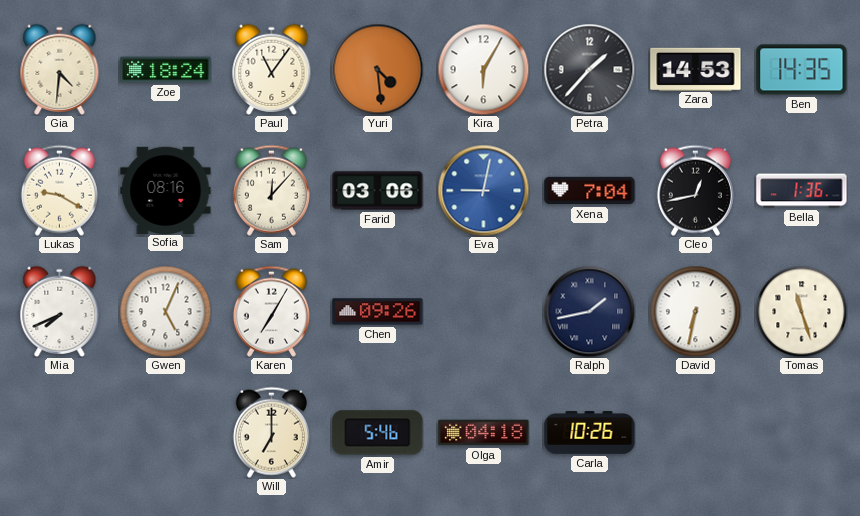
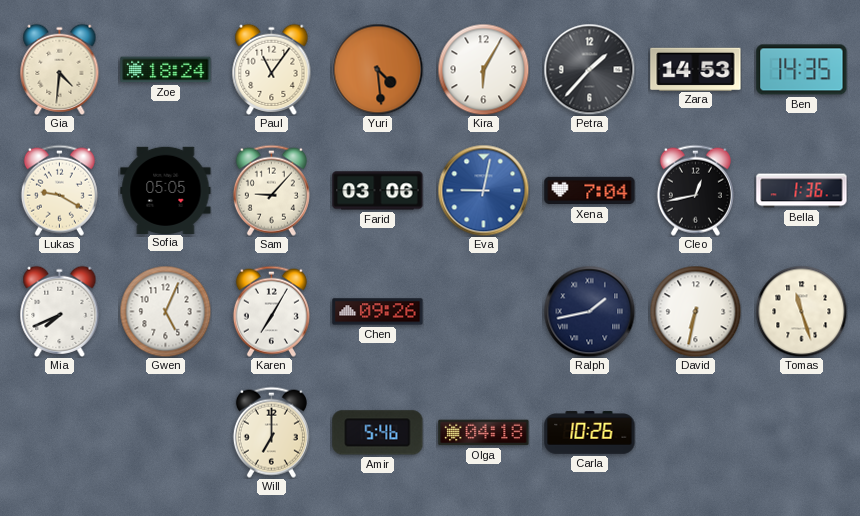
Sofia: 08:16 -> 05:05
Sam: 12:07 -> 9:07
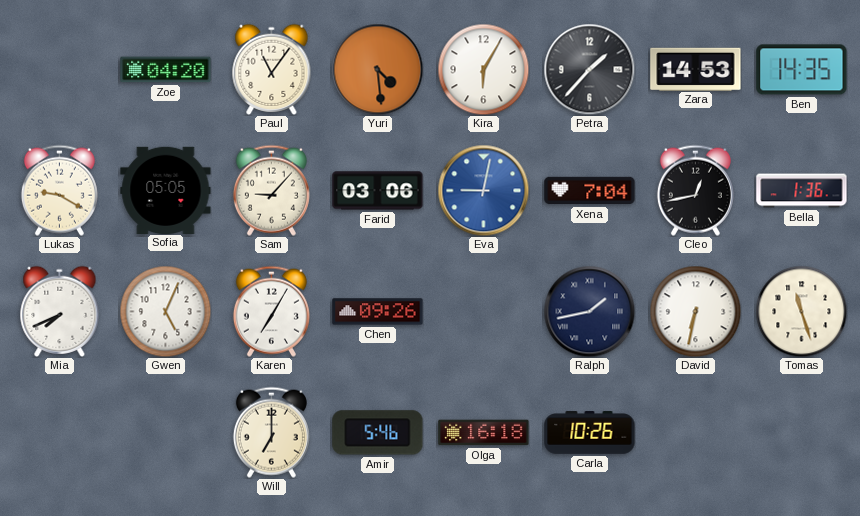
Gia: 4:31 -> none
Zoe: 18:24 -> 04:20
Olga: 04:18 -> 16:18
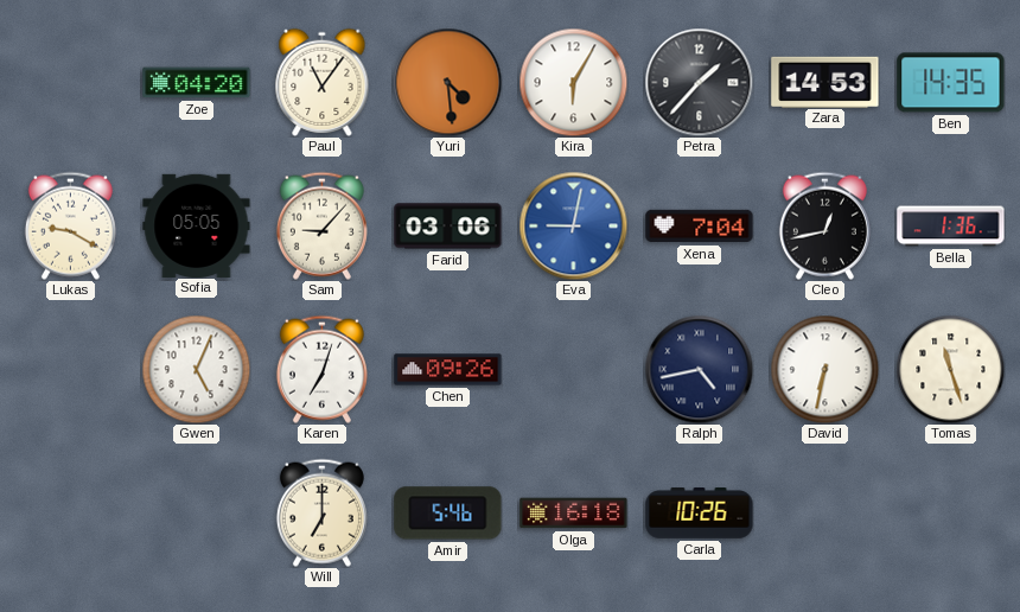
Mia: 7:41 -> none
Karen: 7:05 -> 7:03
Ralph: 1:43 -> 4:43
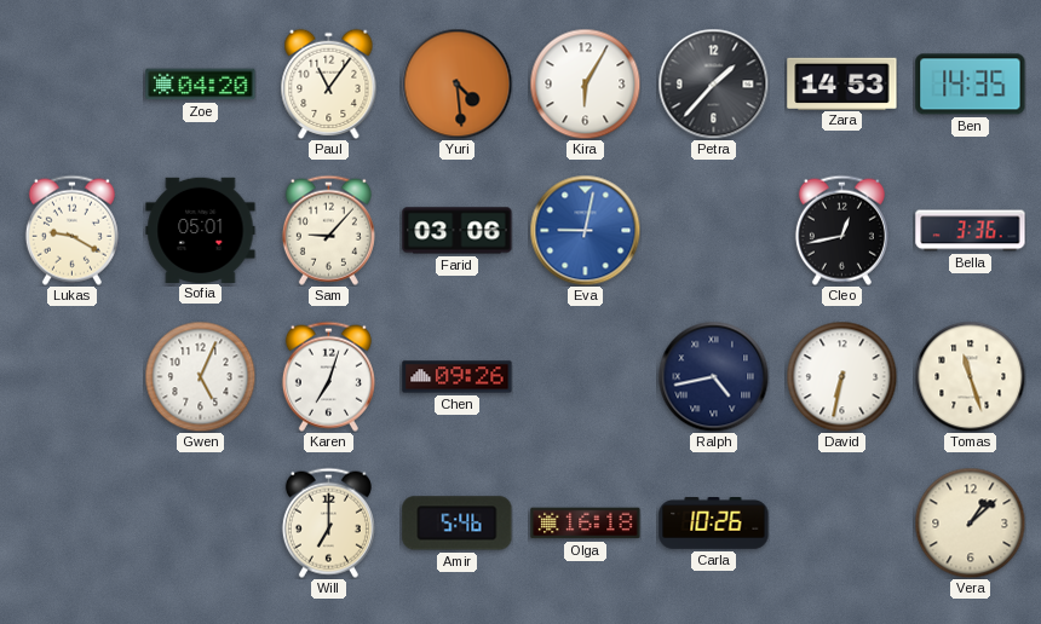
Sofia: 05:05 -> 05:01
Xena: 7:04 -> none
Bella: 1:36 -> 3:36
Vera: none -> 1:08
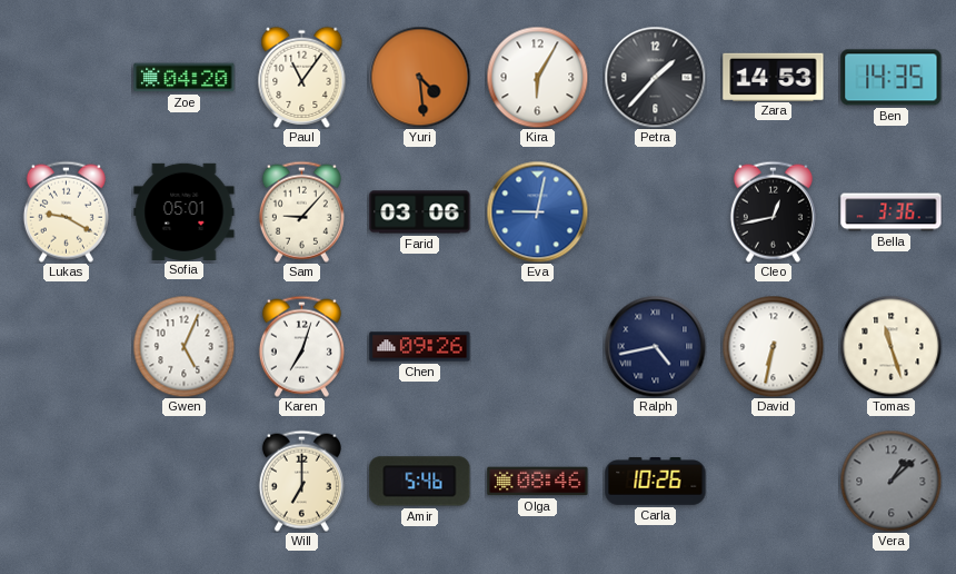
Olga: 16:18 -> 08:46
Vera dial: cream -> grey
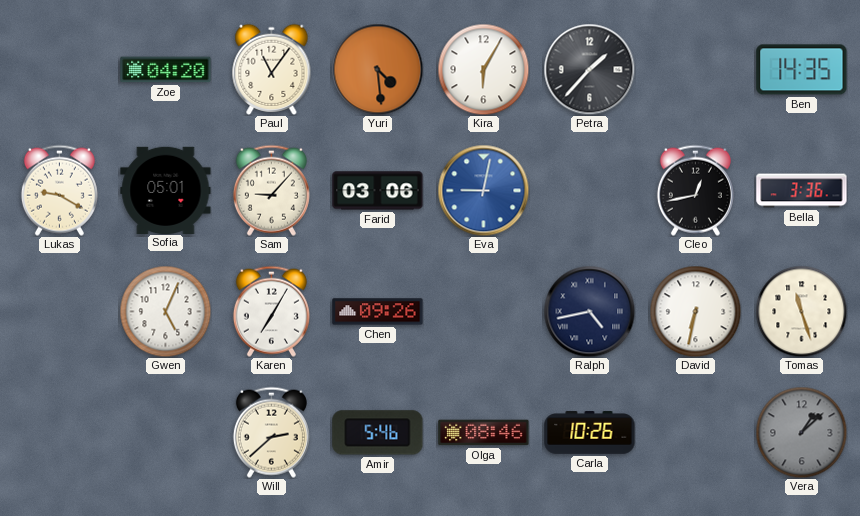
Zara: 14:53 -> none
Karen: 7:03 -> 7:05
Will: 7:00 -> 2:38
